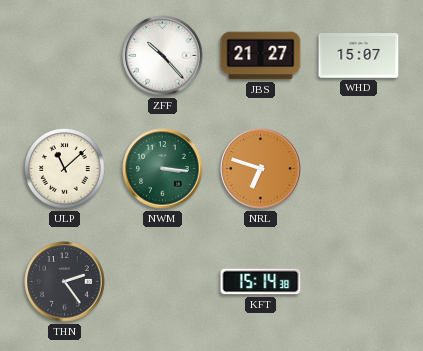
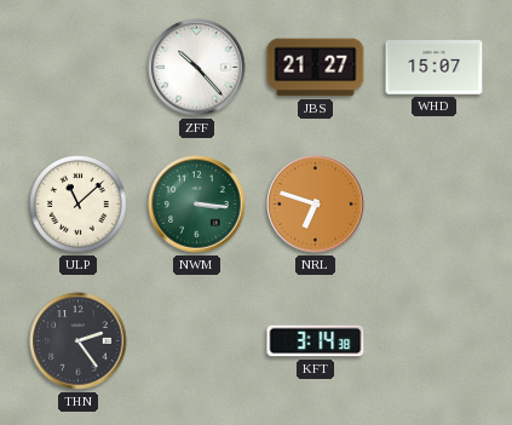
KFT: 15:14 -> 3:14
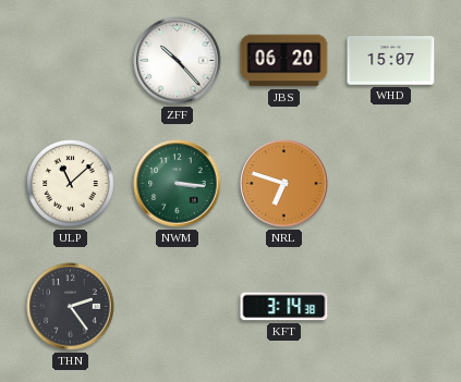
JBS: 21:27 -> 06:20
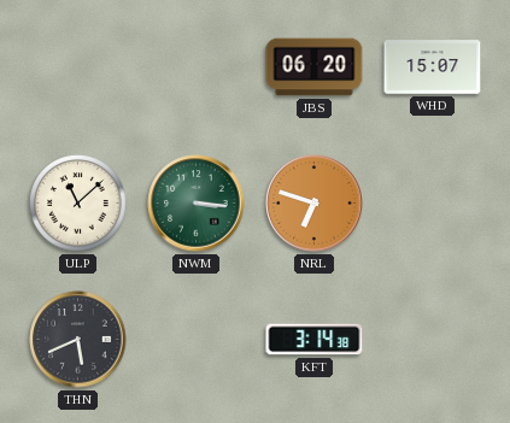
ZFF: 10:23 -> none
THN: 2:24 -> 5:41
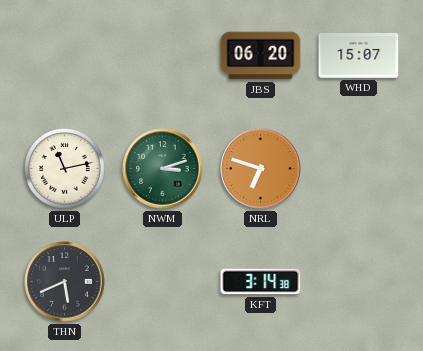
ULP: 11:08 -> 11:13
NWM: 3:16 -> 3:12
